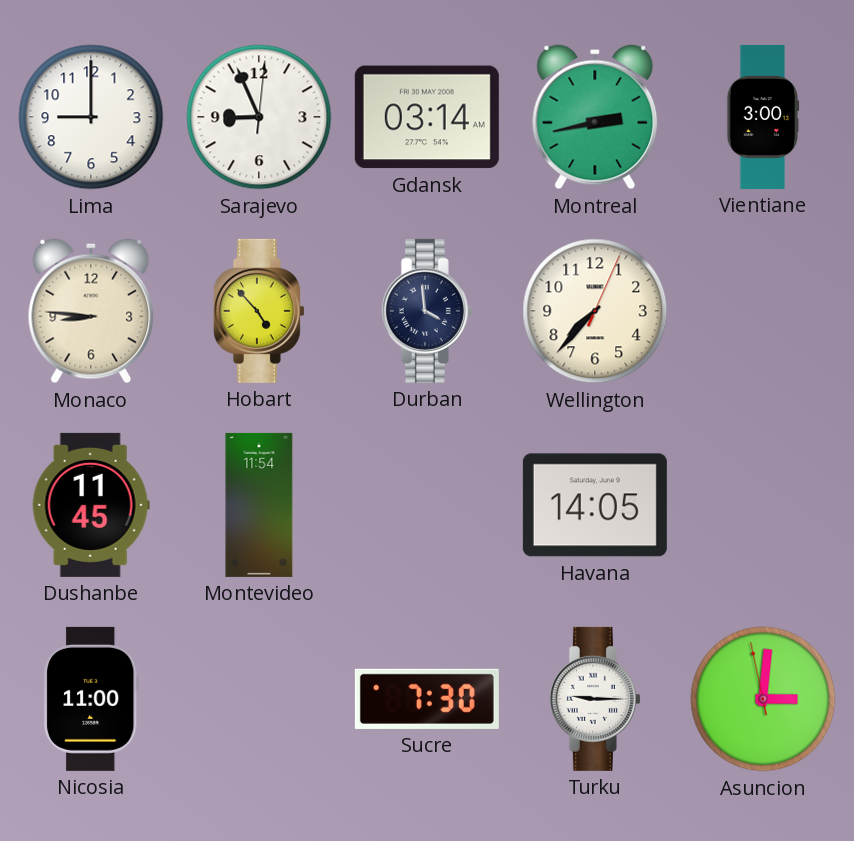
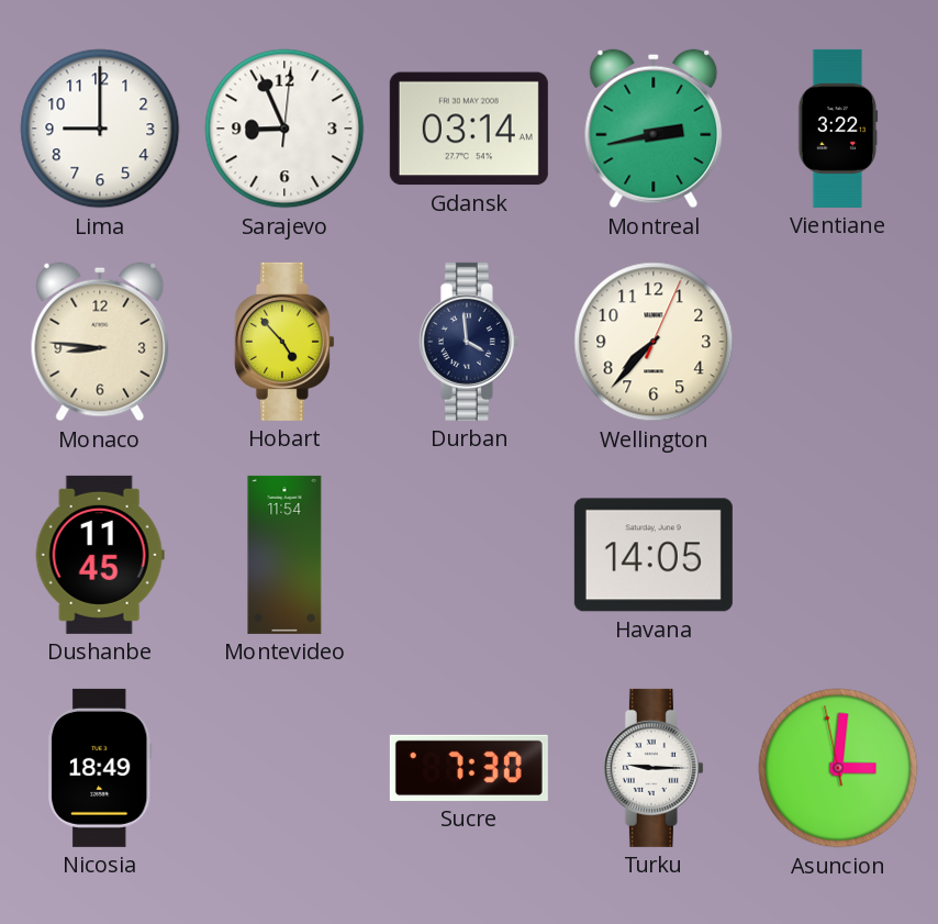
Vientiane: 3:00 -> 3:22
Nicosia: 11:00 -> 18:49
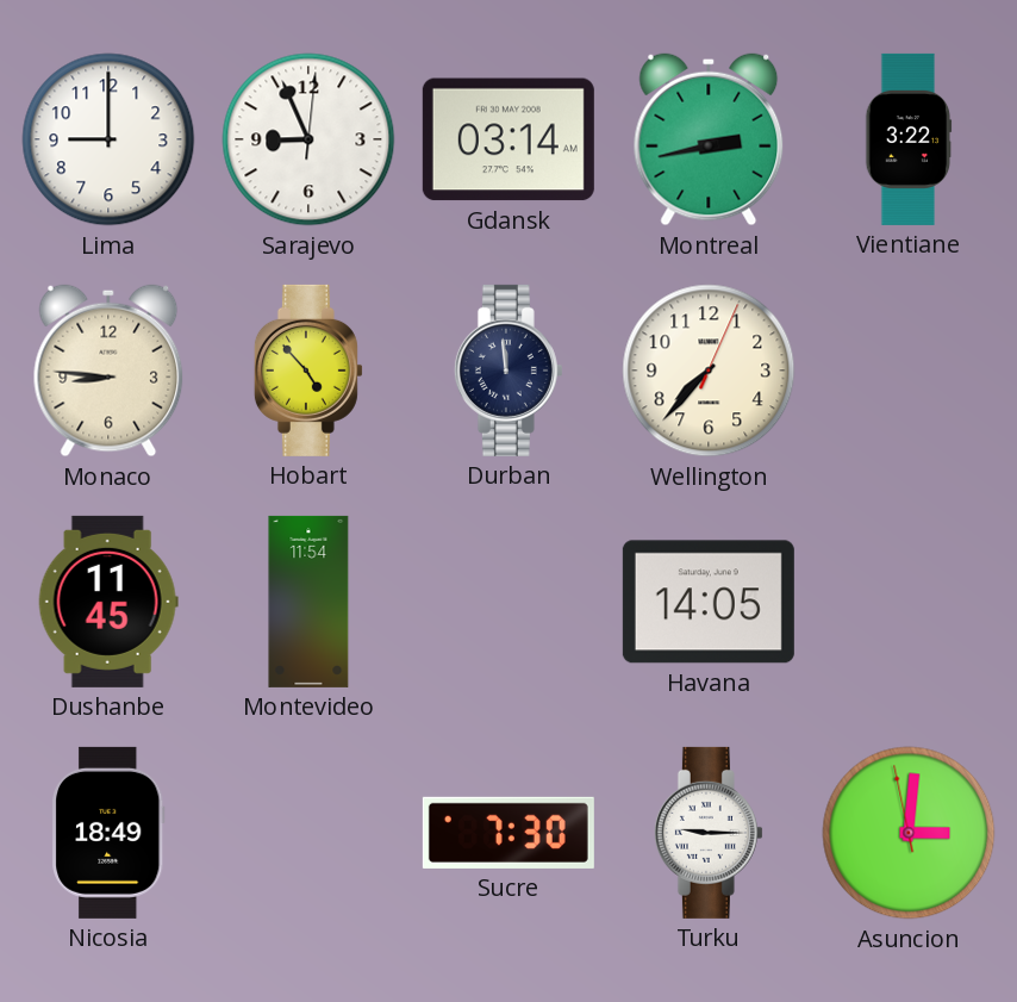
Durban: 3:59 -> 11:59
